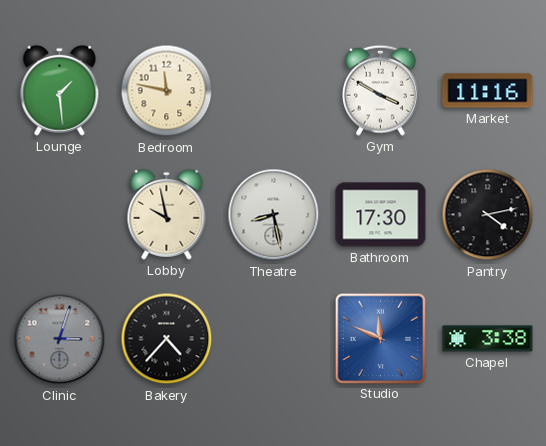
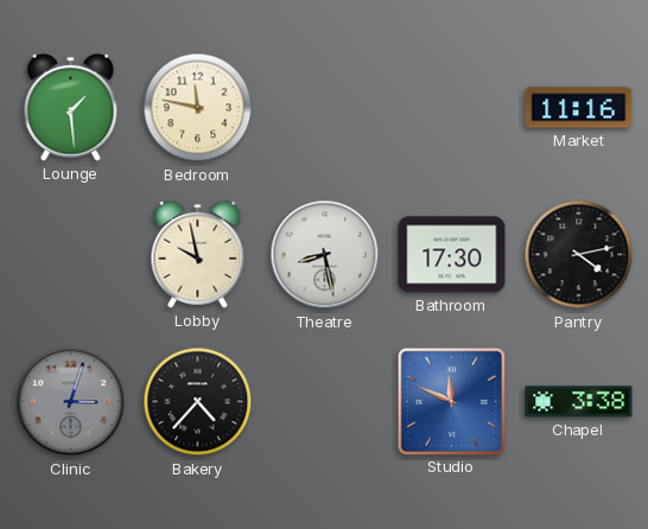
Gym: 3:50 -> none
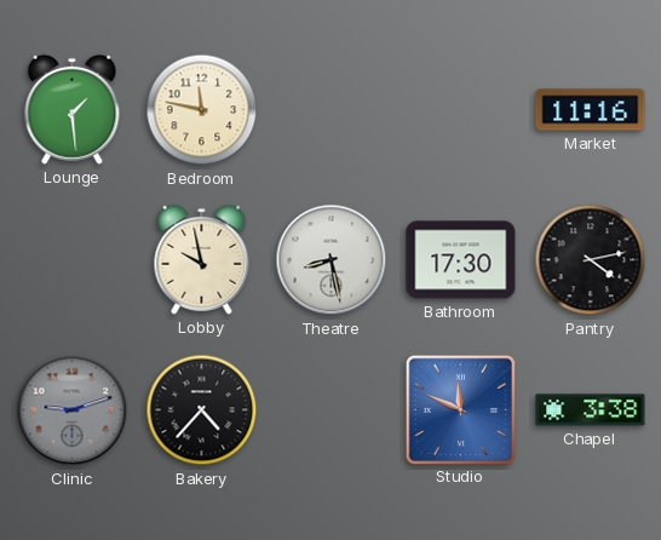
Clinic: 3:03 -> 9:12
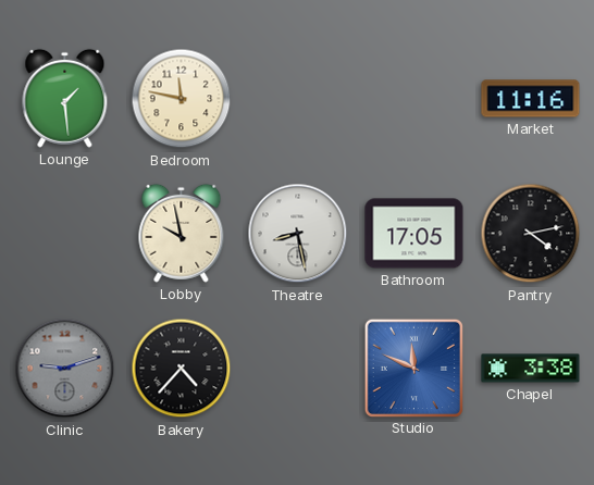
Bathroom: 17:30 -> 17:05
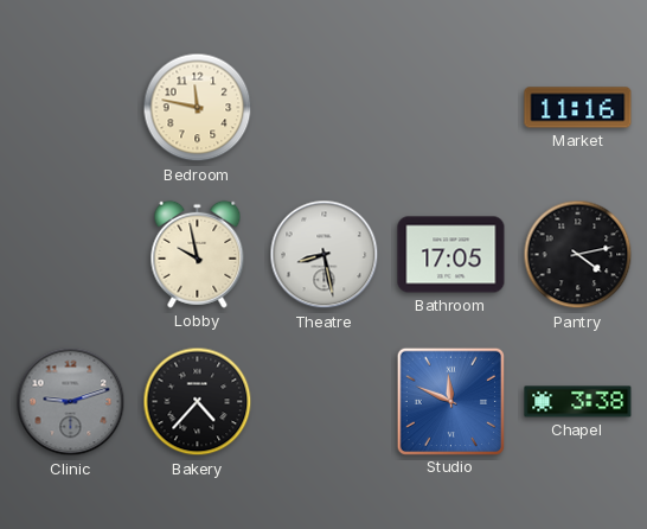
Lounge: 1:29 -> none
